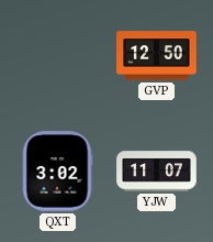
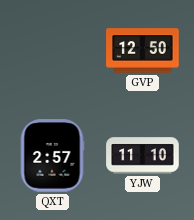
QXT: 3:02 -> 2:57
YJW: 11:07 -> 11:10
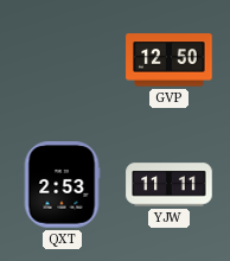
QXT: 2:57 -> 2:53
YJW: 11:10 -> 11:11
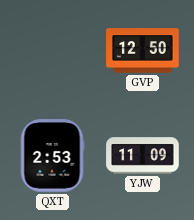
YJW: 11:11 -> 11:09
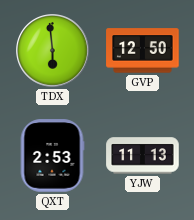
TDX: none -> 5:59
YJW: 11:09 -> 11:13
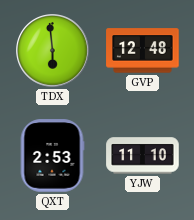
GVP: 12:50 -> 12:48
YJW: 11:13 -> 11:10
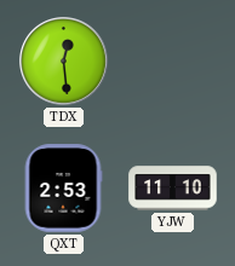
TDX: 5:59 -> 12:29
GVP: 12:48 -> none
